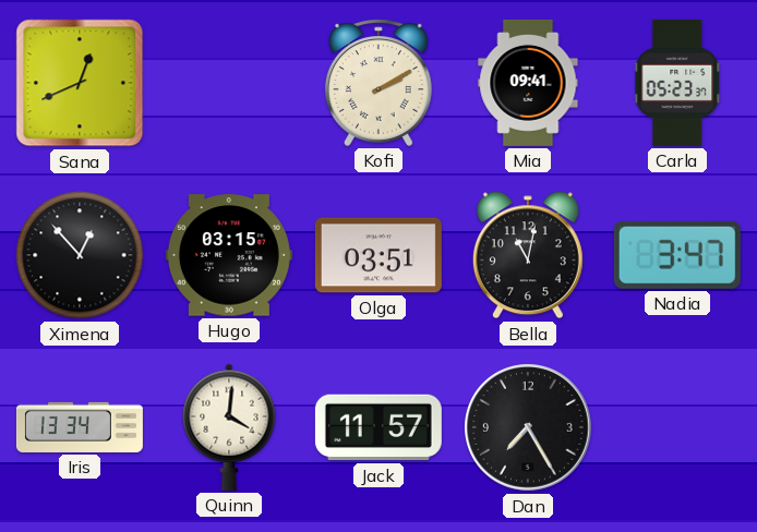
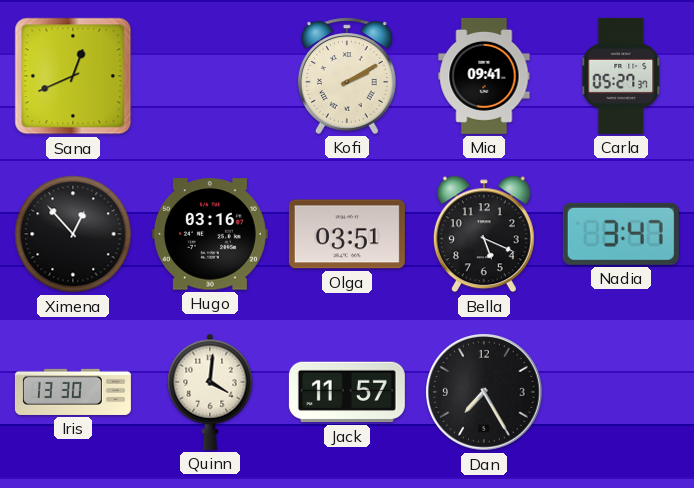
Carla: 05:23 -> 05:27
Hugo: 03:15 -> 03:16
Bella: 11:02 -> 5:19
Iris: 13:34 -> 13:30
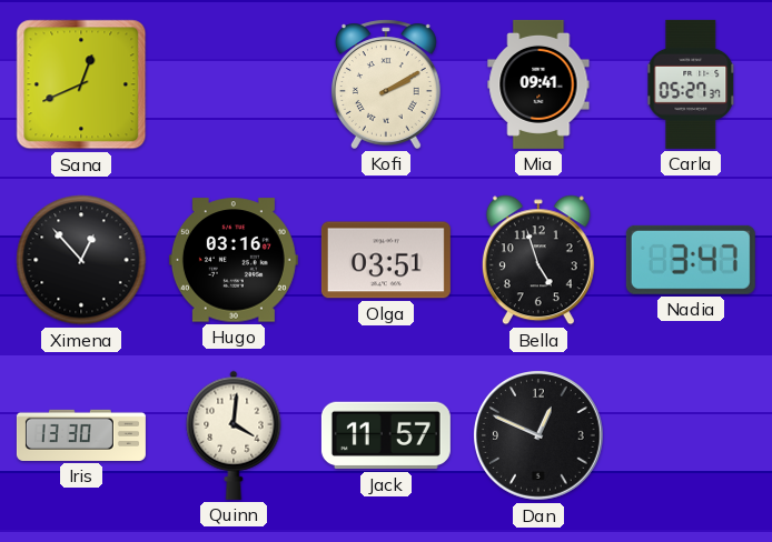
Bella: 5:19 -> 4:57
Dan: 7:25 -> 12:49
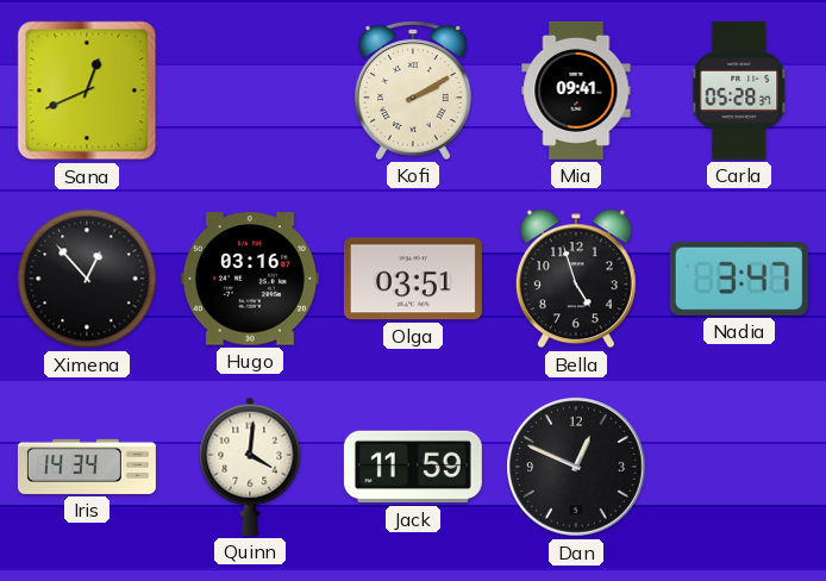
Carla: 05:27 -> 05:28
Iris: 13:30 -> 14:34
Jack: 11:57 -> 11:59
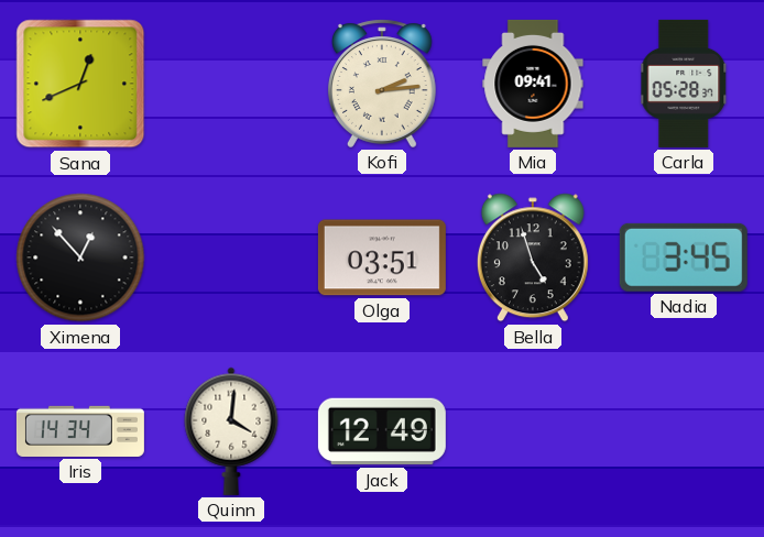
Kofi: 2:10 -> 2:14
Hugo: 03:16 -> none
Nadia: 3:47 -> 3:45
Jack: 11:59 -> 12:49
Dan: 12:49 -> none
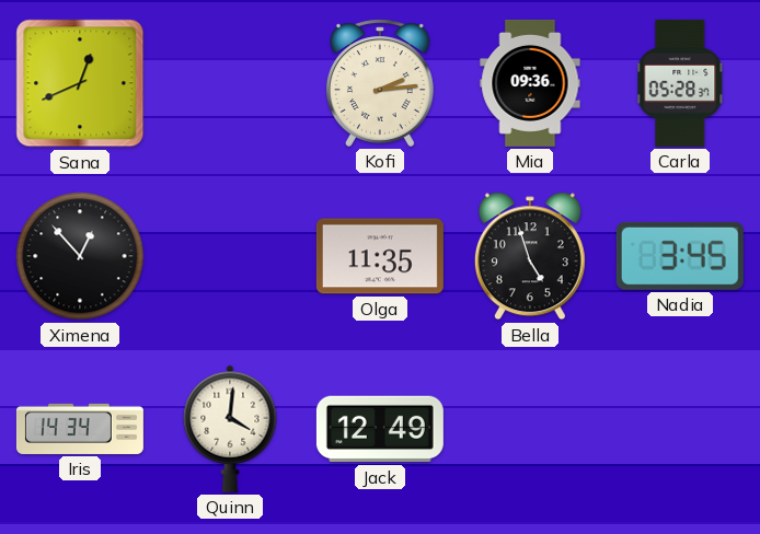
Mia: 09:41 -> 09:36
Olga: 03:51 -> 11:35
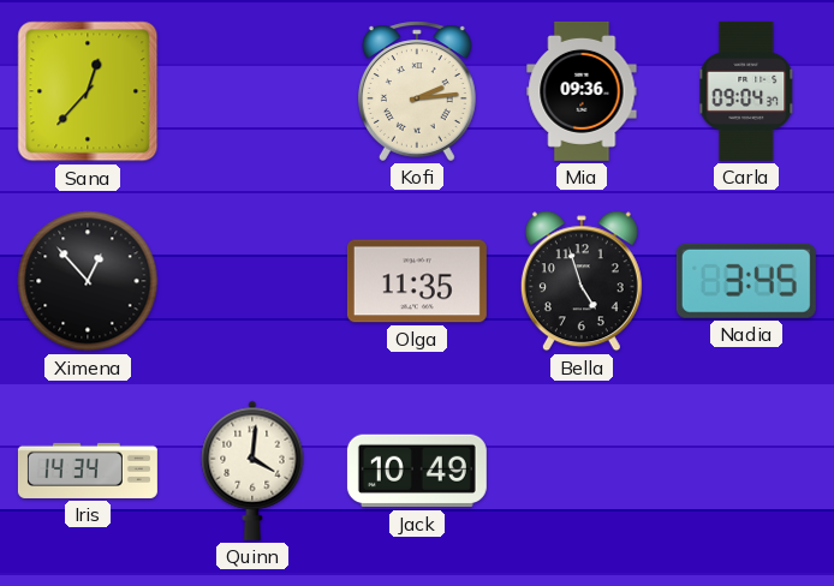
Sana: 12:41 -> 12:37
Carla: 05:28 -> 09:04
Jack: 12:49 -> 10:49
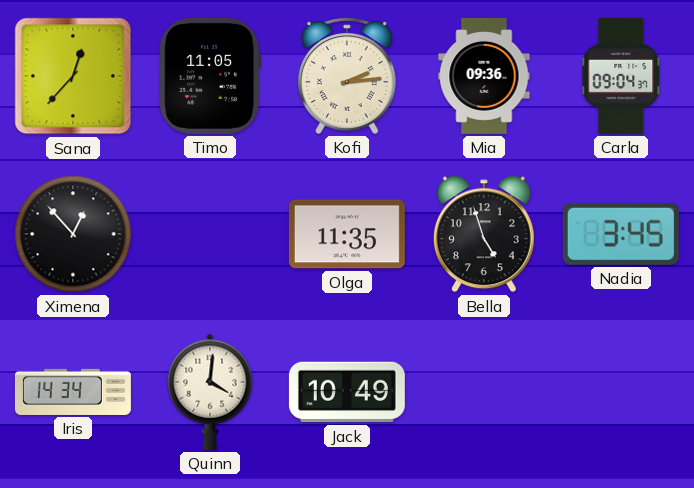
Timo: none -> 11:05
